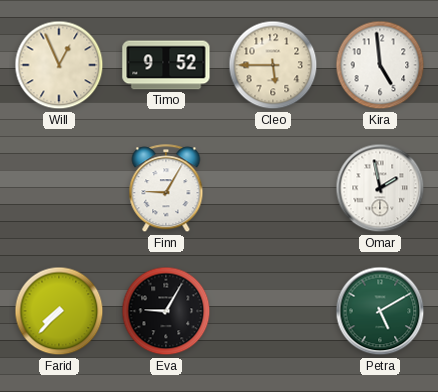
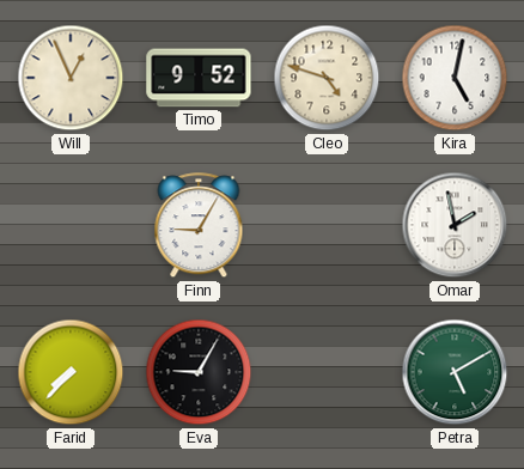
Cleo: 5:45 -> 4:48
Kira: 4:59 -> 5:02
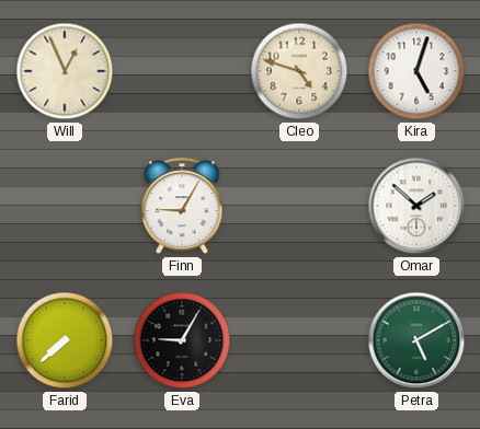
Timo: 9:52 -> none
Kira: 5:02 -> 5:03
Omar: 1:58 -> 1:52
Farid: 7:37 -> 7:38
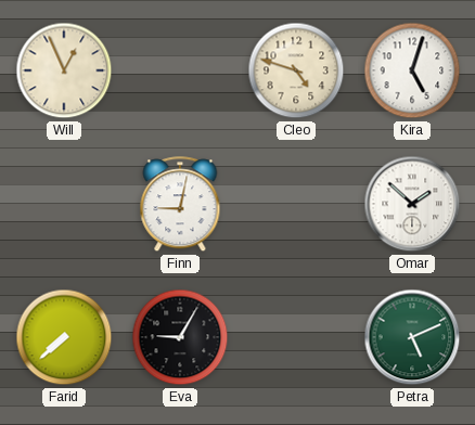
Finn: 9:05 -> 9:02
Petra: 5:10 -> 5:11
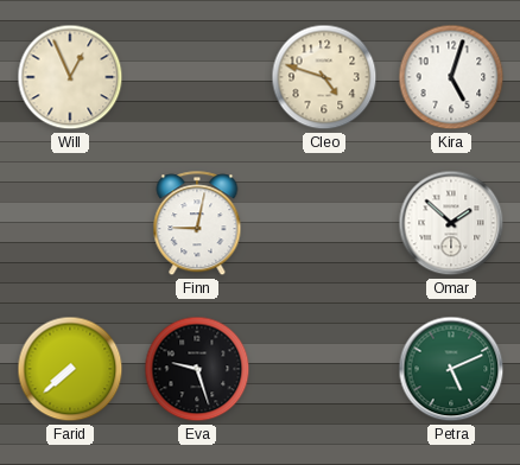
Eva: 9:05 -> 9:27
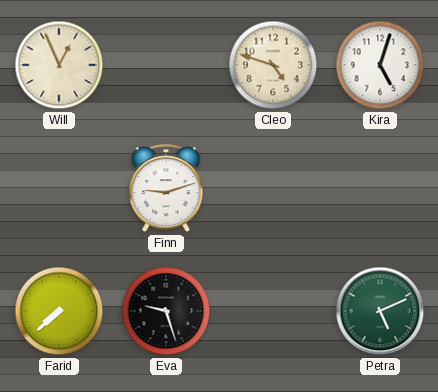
Finn: 9:02 -> 9:12
Omar: 1:52 -> none
